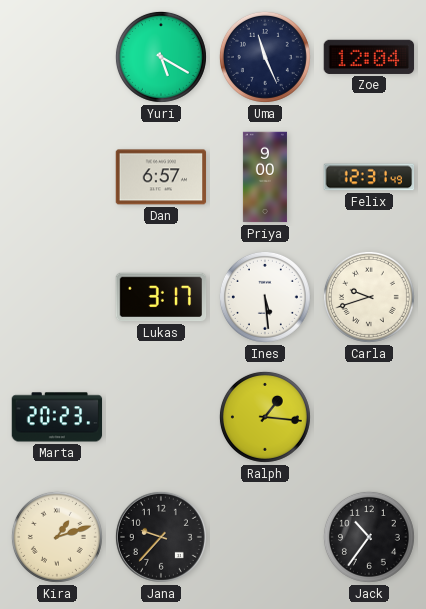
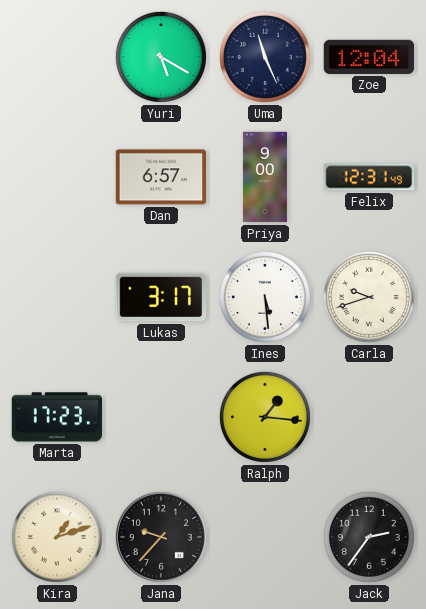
Marta: 20:23 -> 17:23
Jack: 10:36 -> 2:36
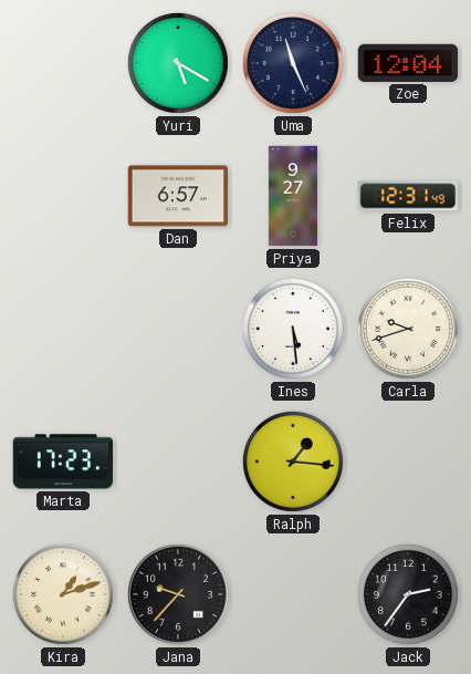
Priya: 9:00 -> 9:27
Lukas: 3:17 -> none
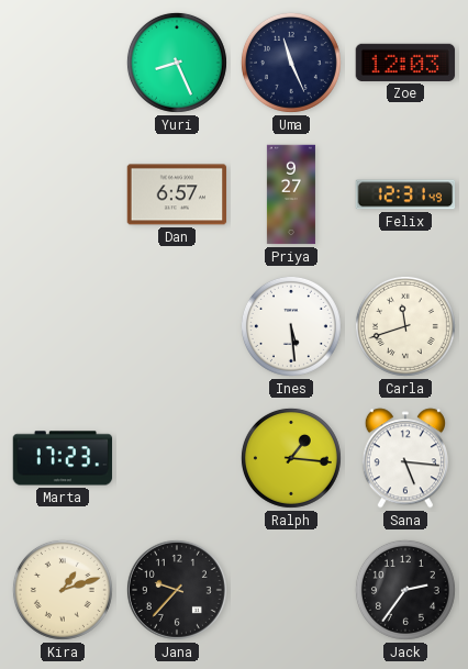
Yuri: 5:20 -> 8:26
Zoe: 12:04 -> 12:03
Carla: 9:42 -> 11:42
Sana: none -> 5:16
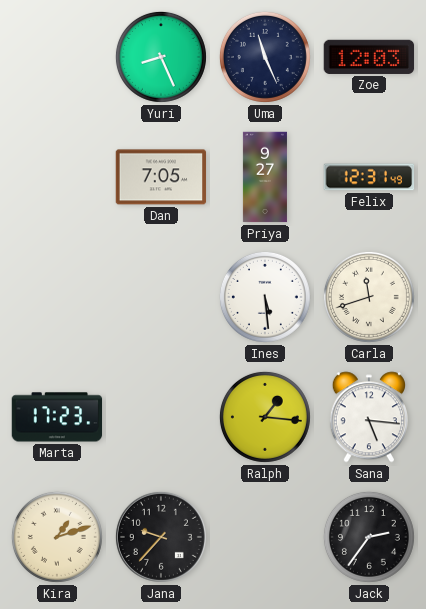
Dan: 6:57 -> 7:05
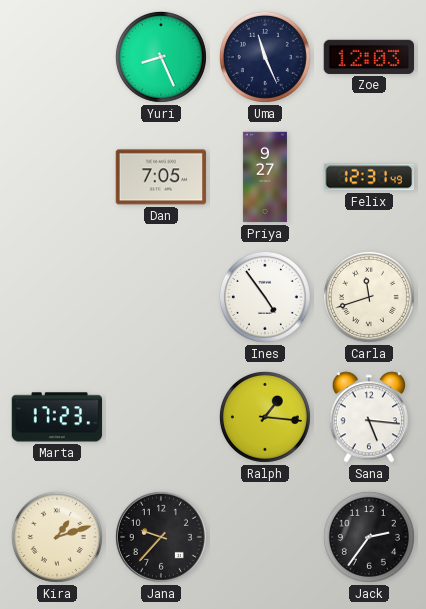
Ines: 5:29 -> 4:54
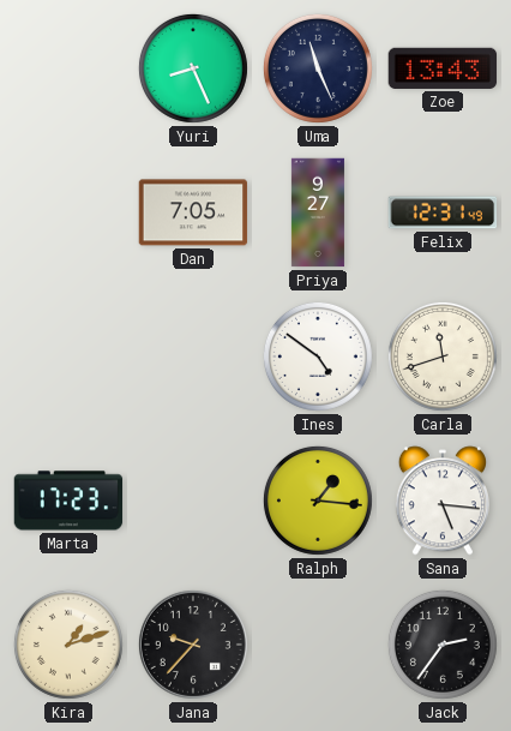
Zoe: 12:03 -> 13:43
Ines: 4:54 -> 4:51
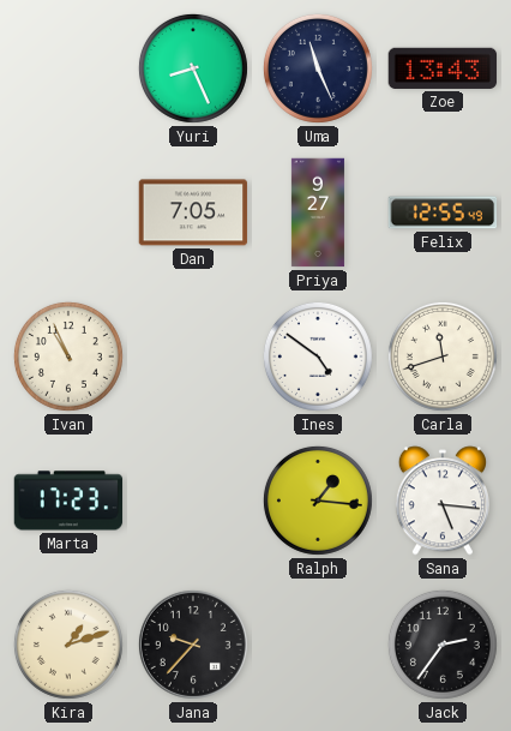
Felix: 12:31 -> 12:55
Ivan: none -> 10:56
